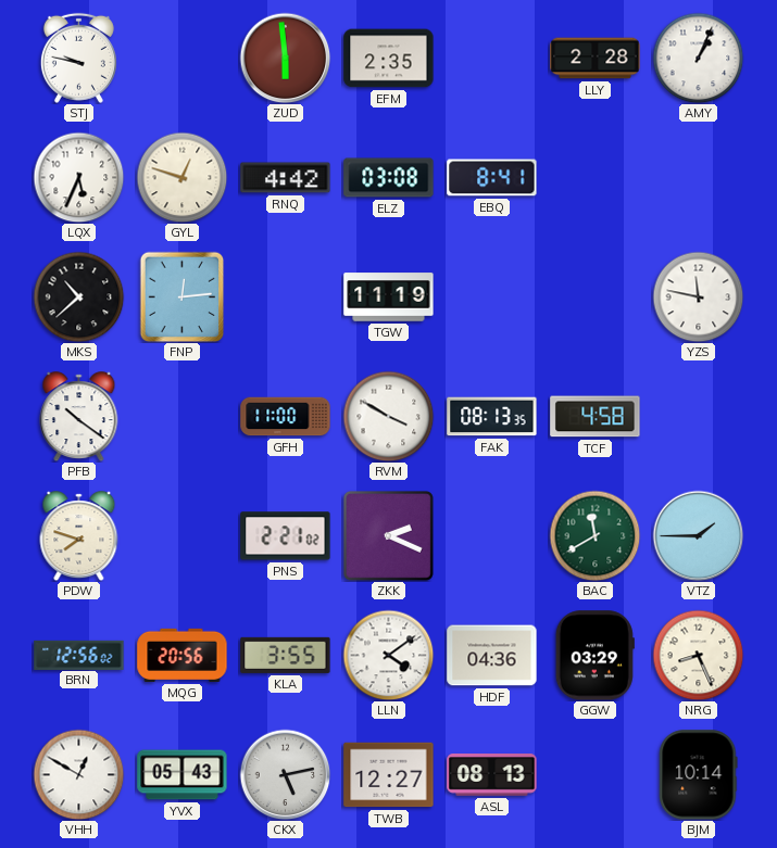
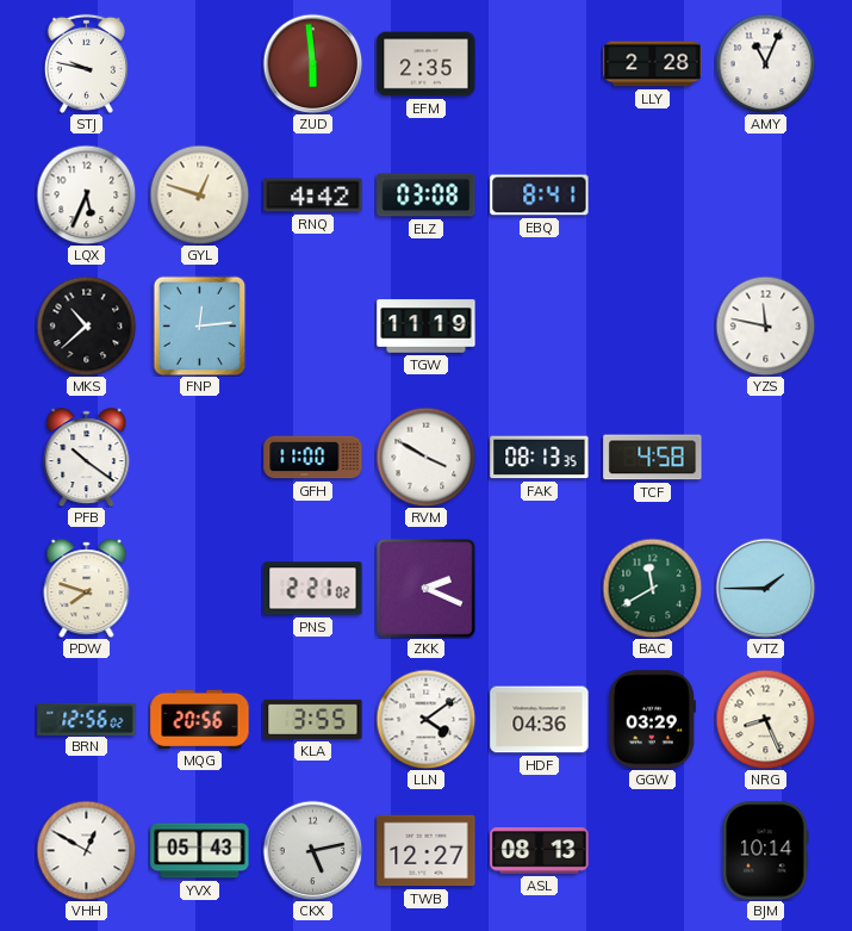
AMY: 1:04 -> 11:04
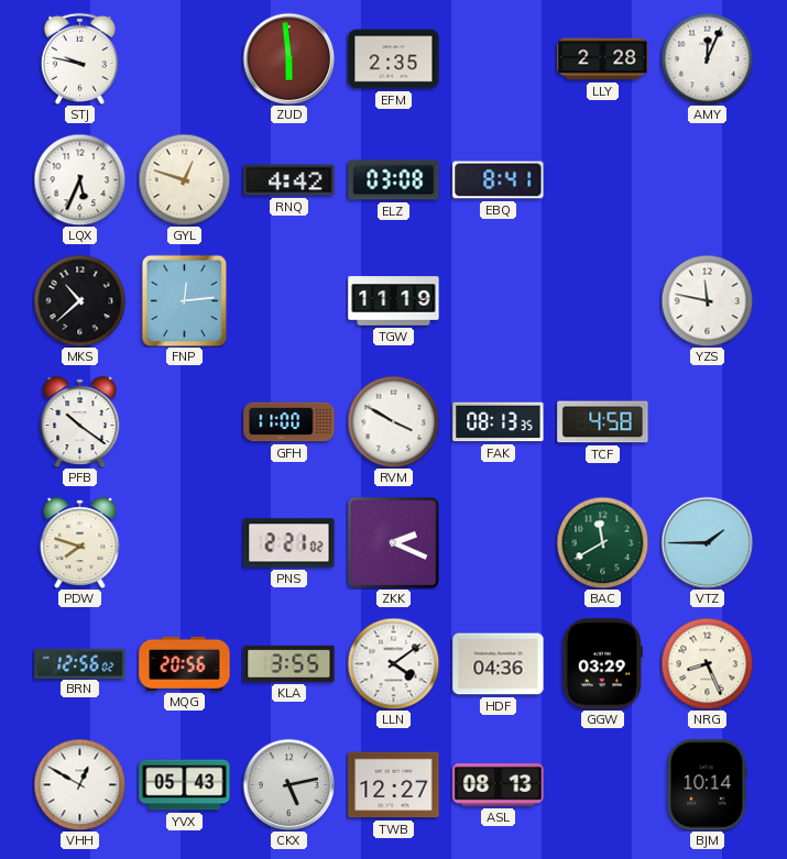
AMY: 11:04 -> 12:04
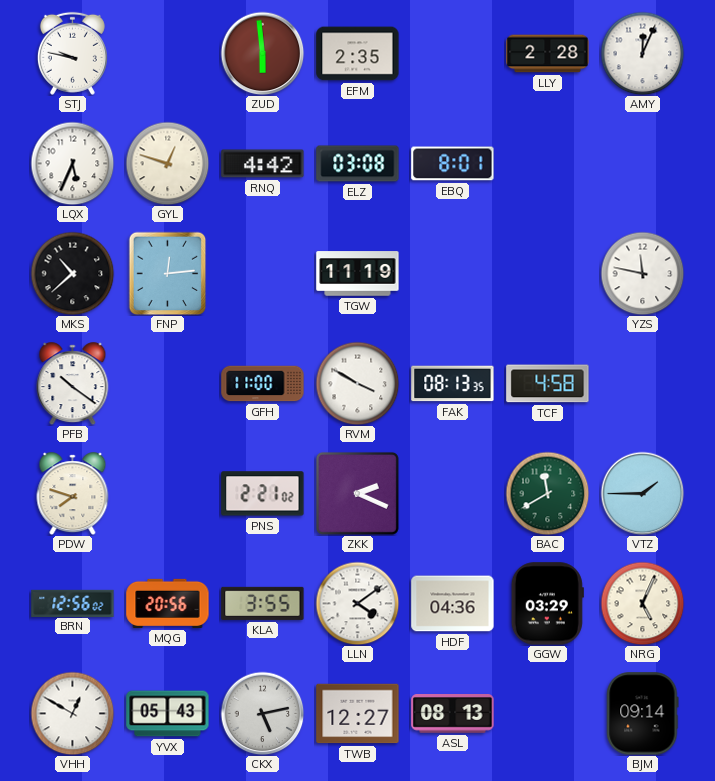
EBQ: 8:41 -> 8:01
NRG: 8:26 -> 5:04
BJM: 10:14 -> 09:14
